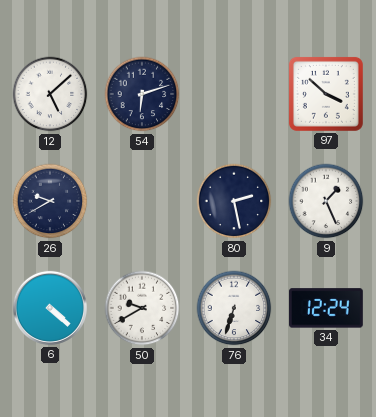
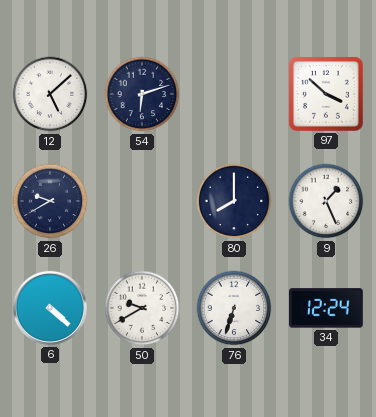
80: 2:28 -> 8:00
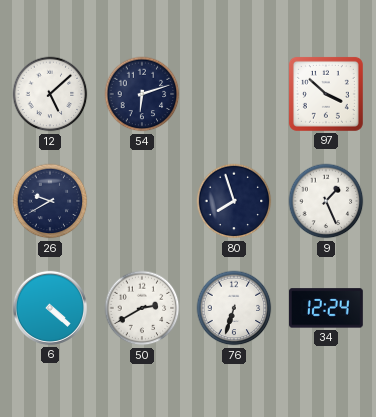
80: 8:00 -> 7:57
50: 9:40 -> 2:40
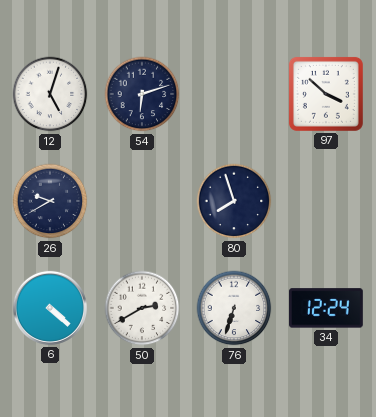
12: 5:08 -> 5:03
9: 1:26 -> none
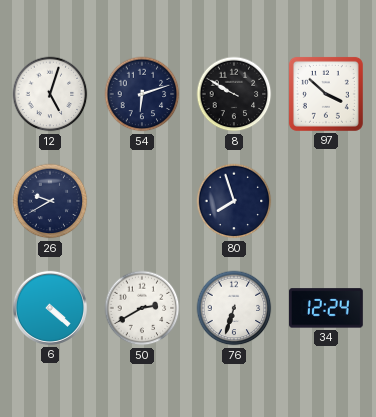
8: none -> 9:50
